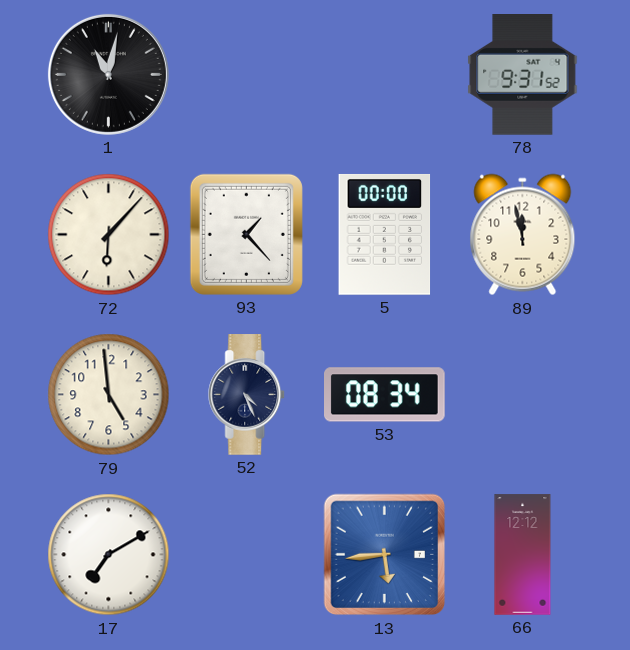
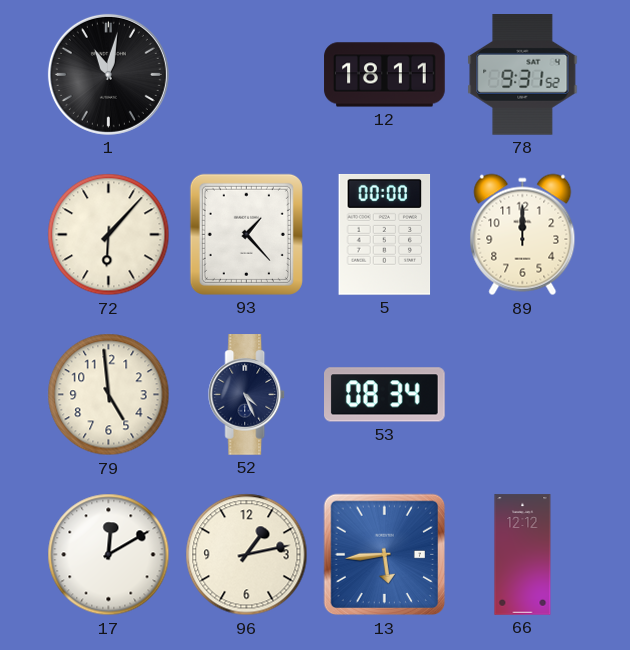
12: none -> 18:11
89: 11:58 -> 12:00
17: 7:10 -> 12:10
96: none -> 1:13
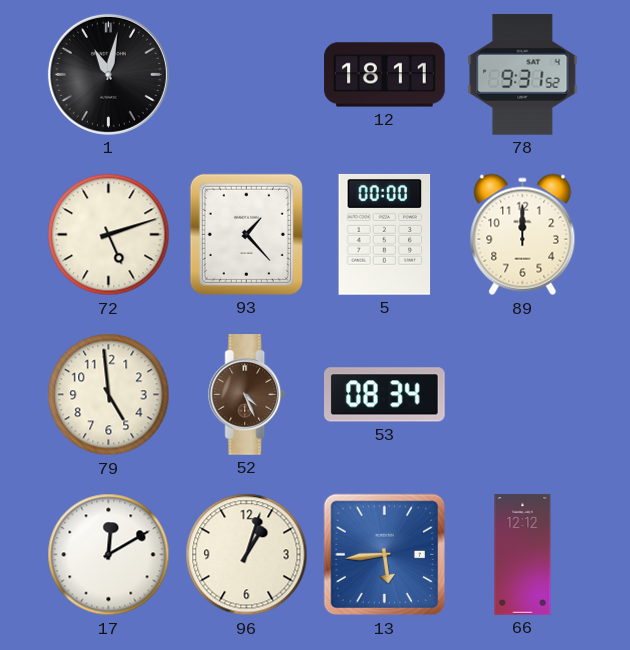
72: 6:07 -> 5:12
52 dial: navy -> brown
96: 1:13 -> 1:03
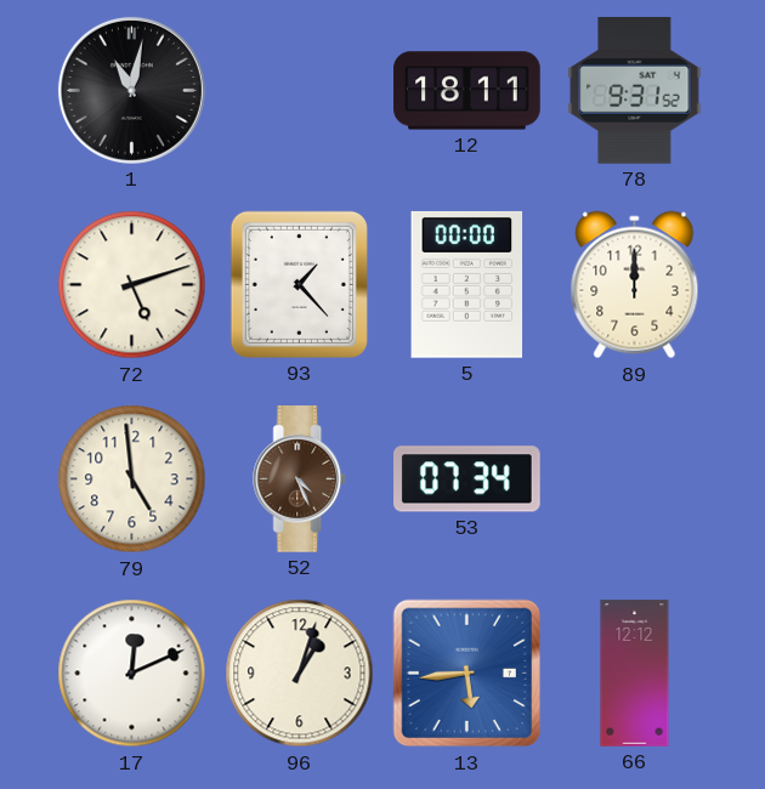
53: 08:34 -> 07:34
17: 12:10 -> 12:11
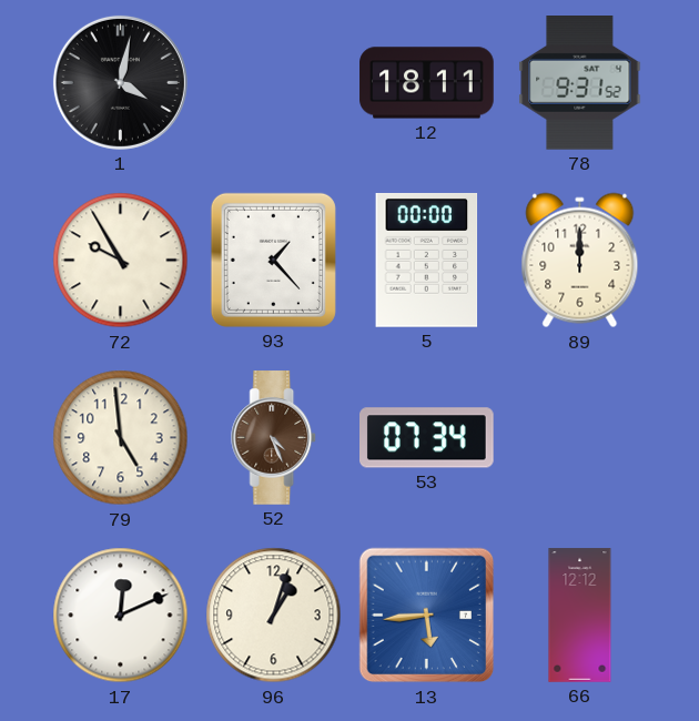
1: 11:02 -> 4:02
72: 5:12 -> 9:55
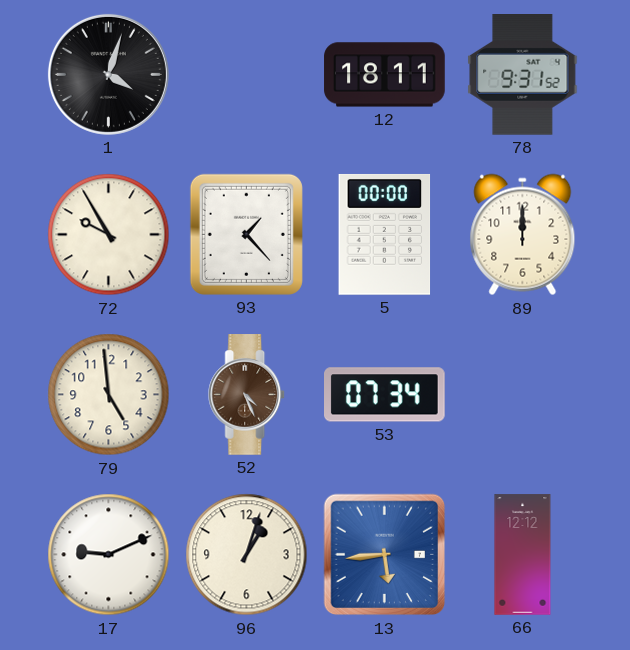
1: 4:02 -> 4:03
17: 12:11 -> 9:11
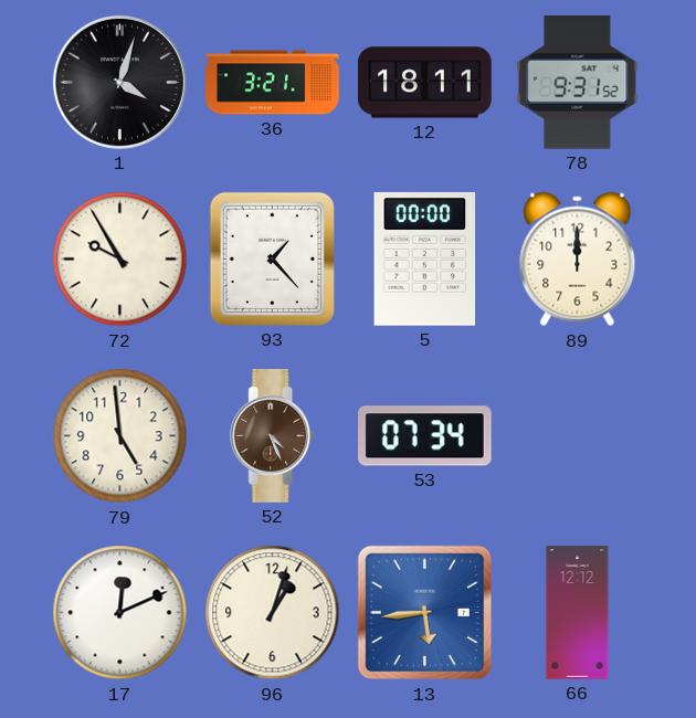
36: none -> 3:21
17: 9:11 -> 12:11
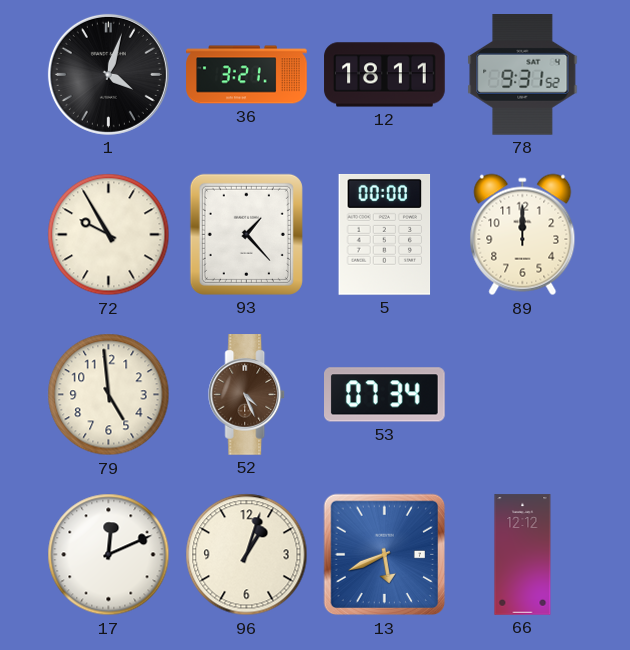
13: 5:44 -> 5:41
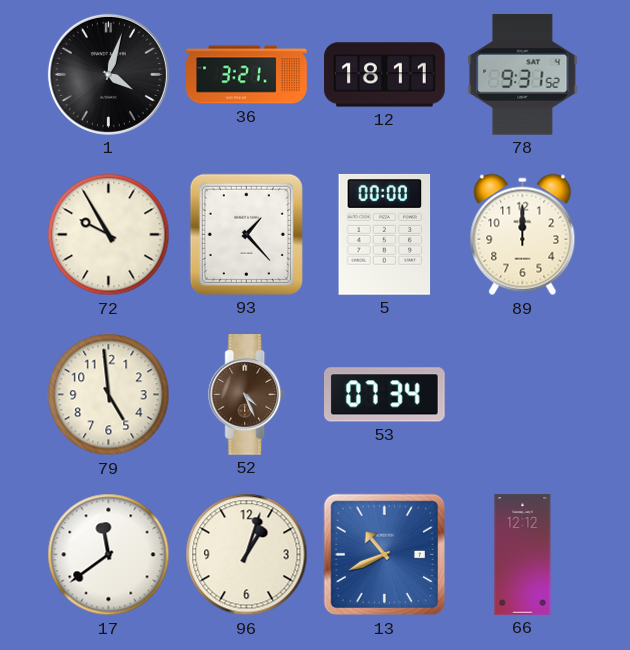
17: 12:11 -> 11:39
13: 5:41 -> 10:41
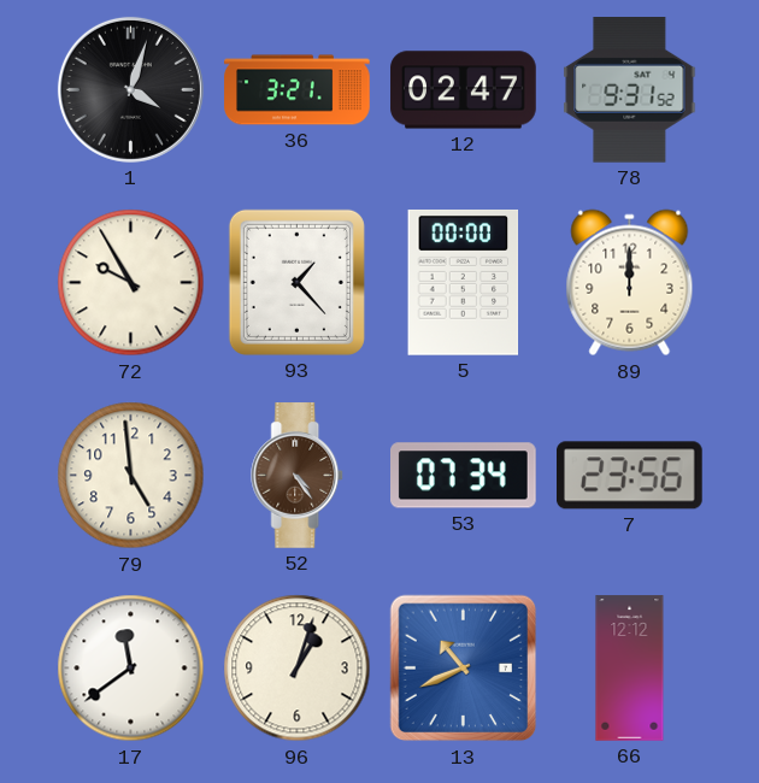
12: 18:11 -> 02:47
52: 4:26 -> 4:24
7: none -> 23:56
